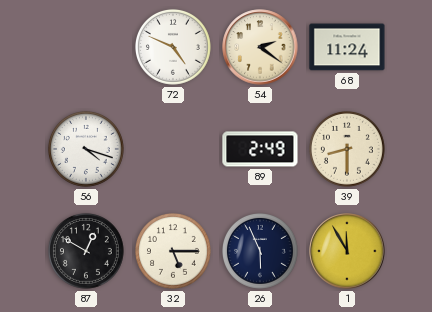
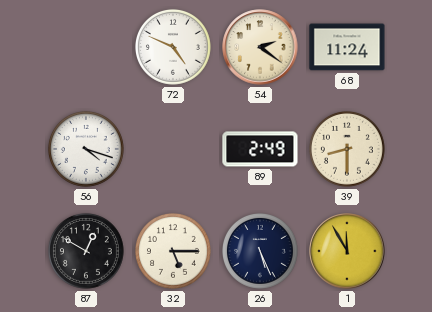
26: 5:56 -> 5:26
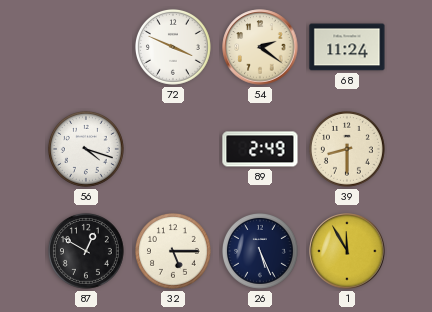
72: 4:49 -> 3:49
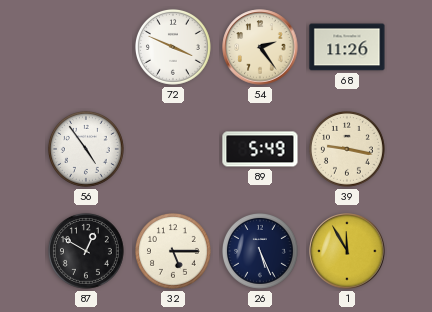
54: 2:21 -> 2:24
68: 11:24 -> 11:26
56: 4:18 -> 4:54
89: 2:49 -> 5:49
39: 8:30 -> 9:17
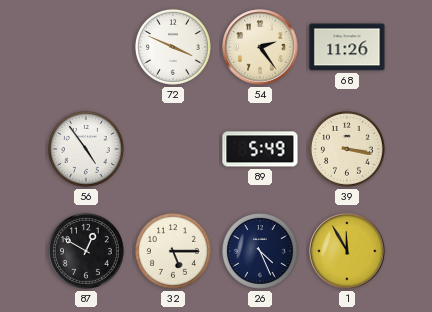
39: 9:17 -> 3:17
26: 5:26 -> 4:26
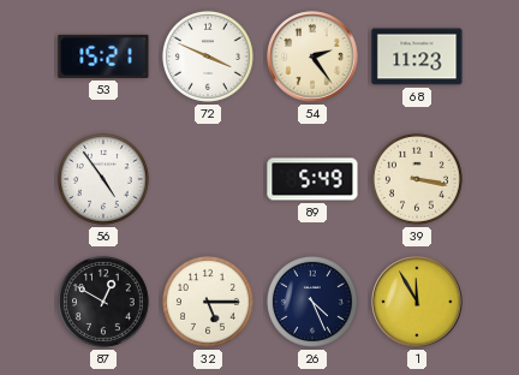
53: none -> 15:21
68: 11:26 -> 11:23
